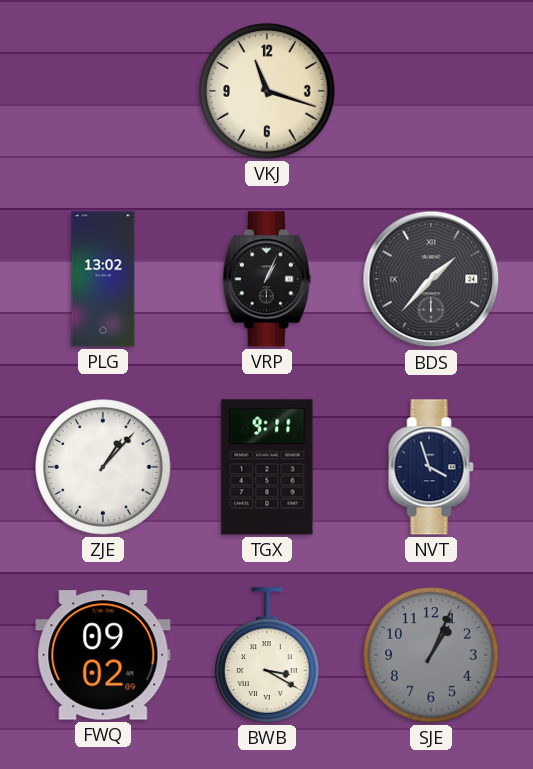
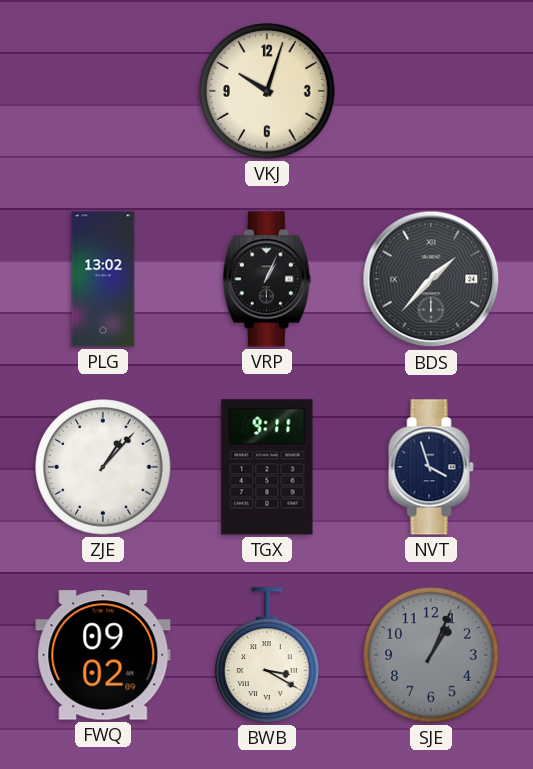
VKJ: 11:18 -> 10:03
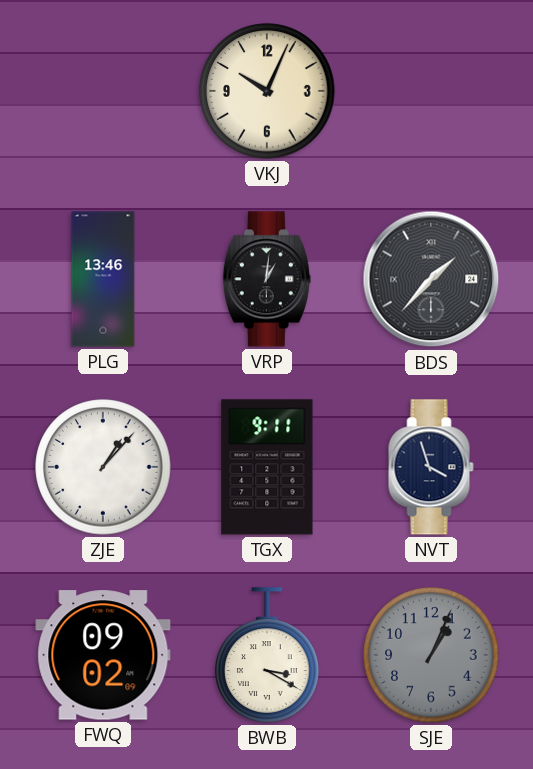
VKJ: 10:03 -> 10:04
PLG: 13:02 -> 13:46
VRP: 1:04 -> 1:01
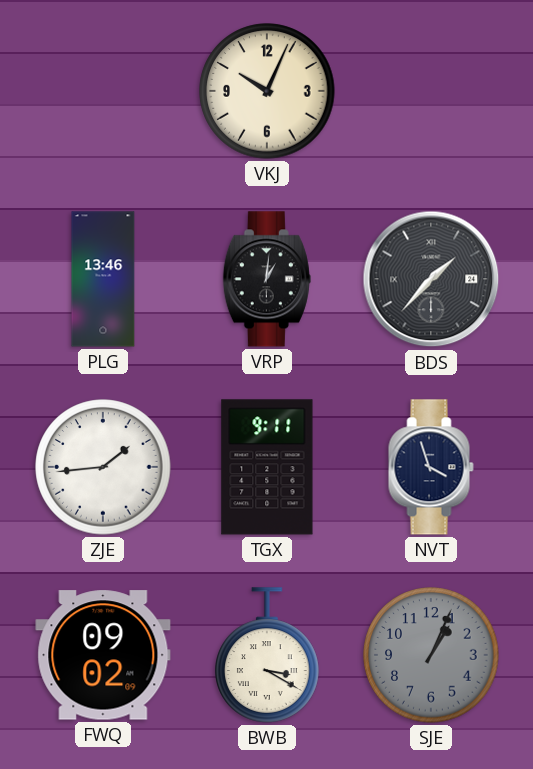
ZJE: 1:07 -> 1:44
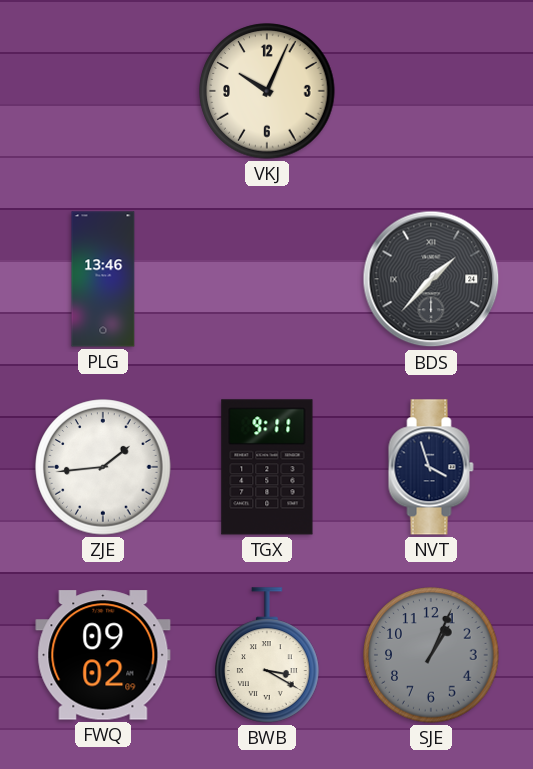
VRP: 1:01 -> none
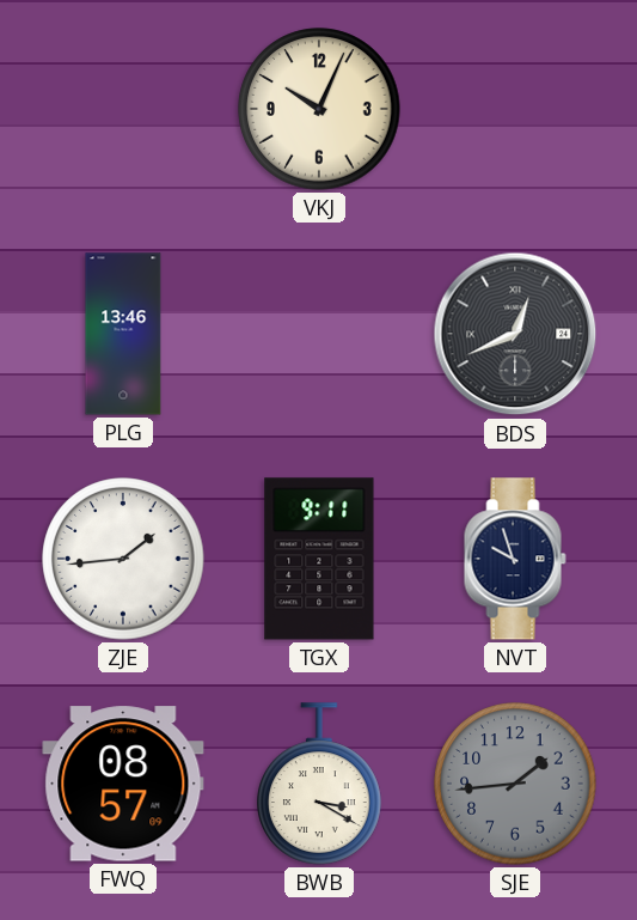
BDS: 1:37 -> 12:41
NVT: 3:57 -> 9:57
FWQ: 09:02 -> 08:57
SJE: 1:04 -> 1:44
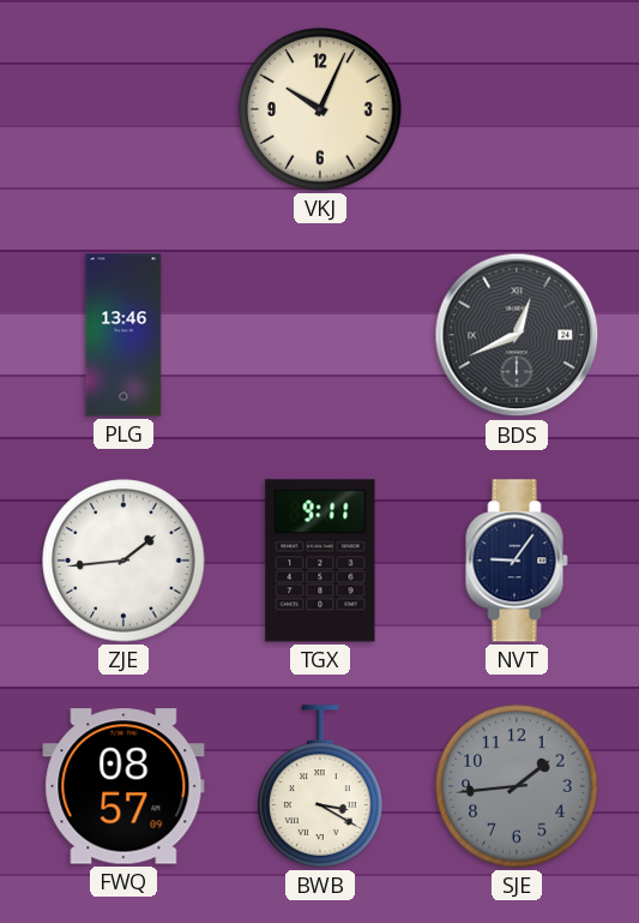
NVT: 9:57 -> 9:06
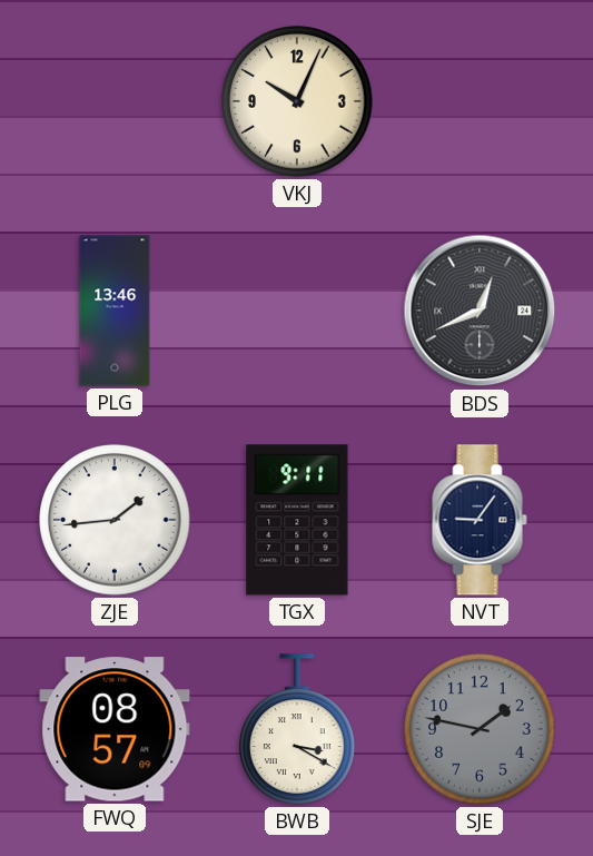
SJE: 1:44 -> 1:47
